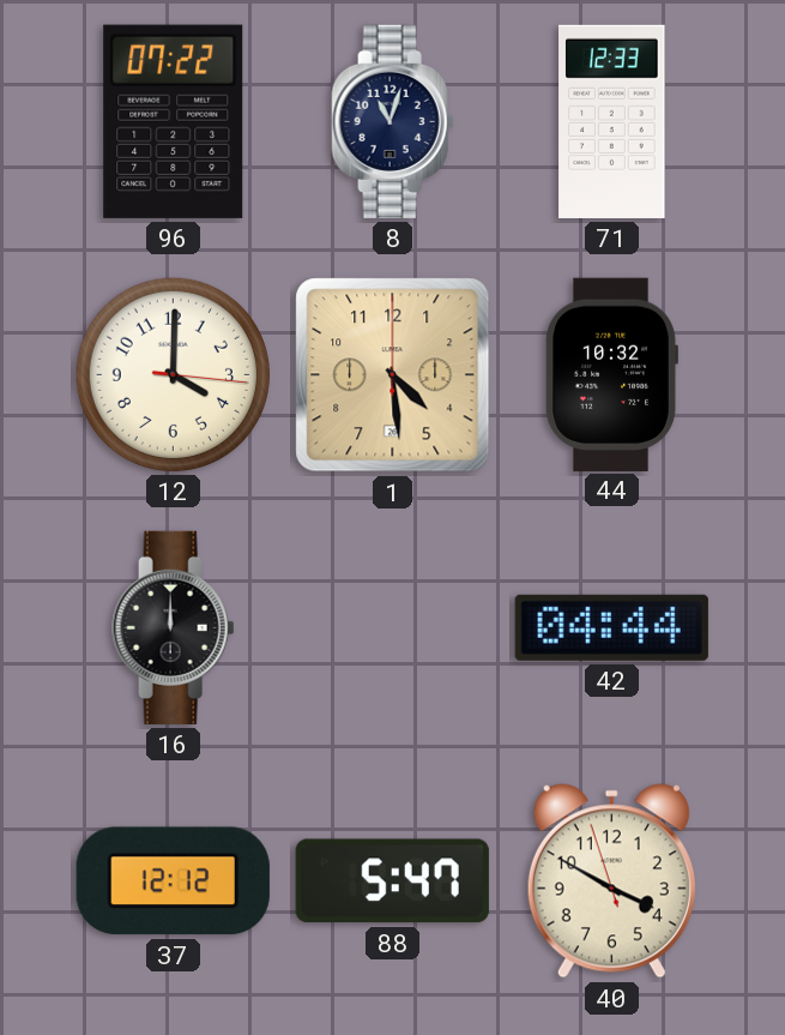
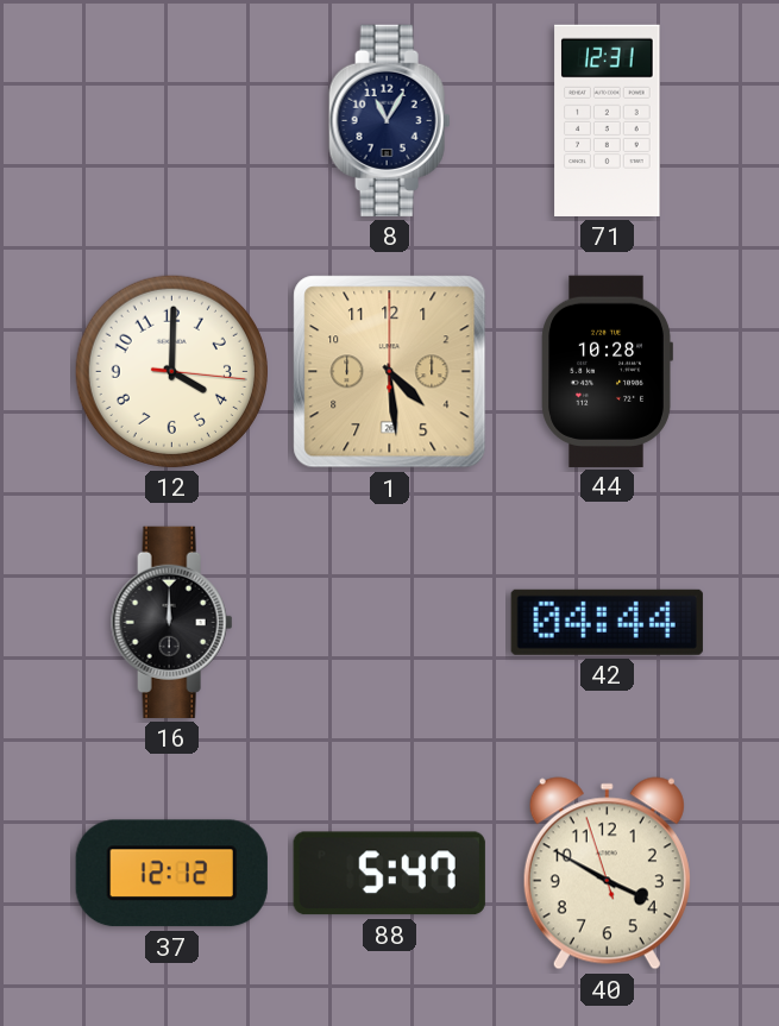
96: 07:22 -> none
8: 11:03 -> 11:05
71: 12:33 -> 12:31
44: 10:32 -> 10:28
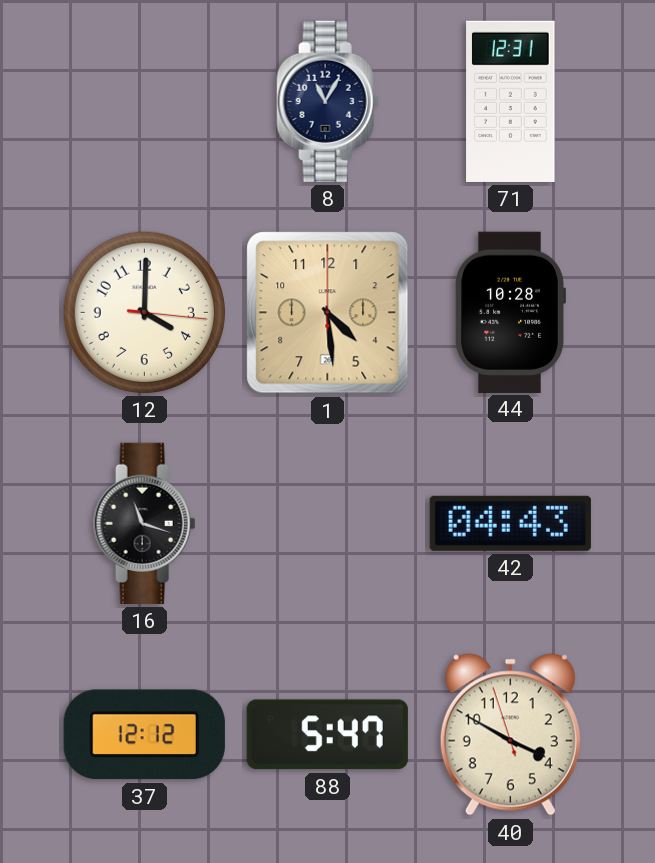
16: 12:00 -> 11:18
42: 04:44 -> 04:43
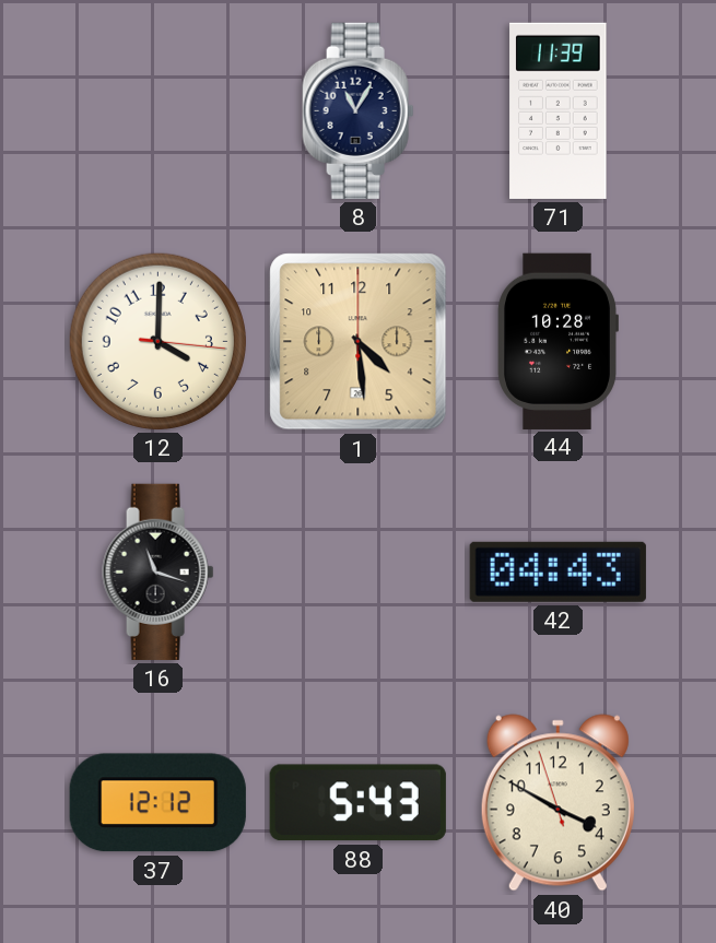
71: 12:31 -> 11:39
88: 5:47 -> 5:43
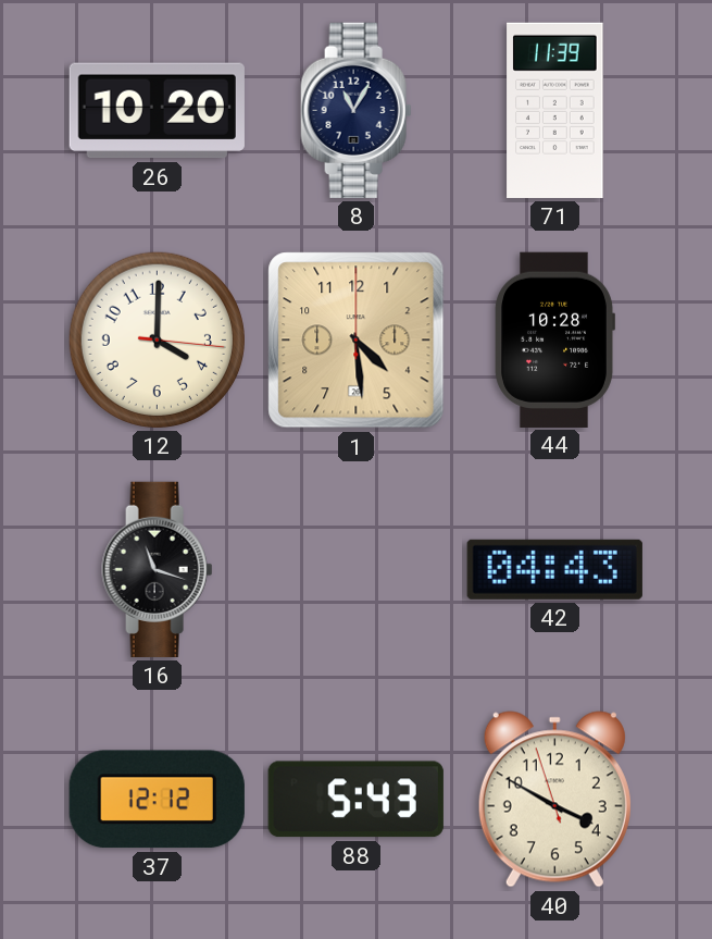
26: none -> 10:20
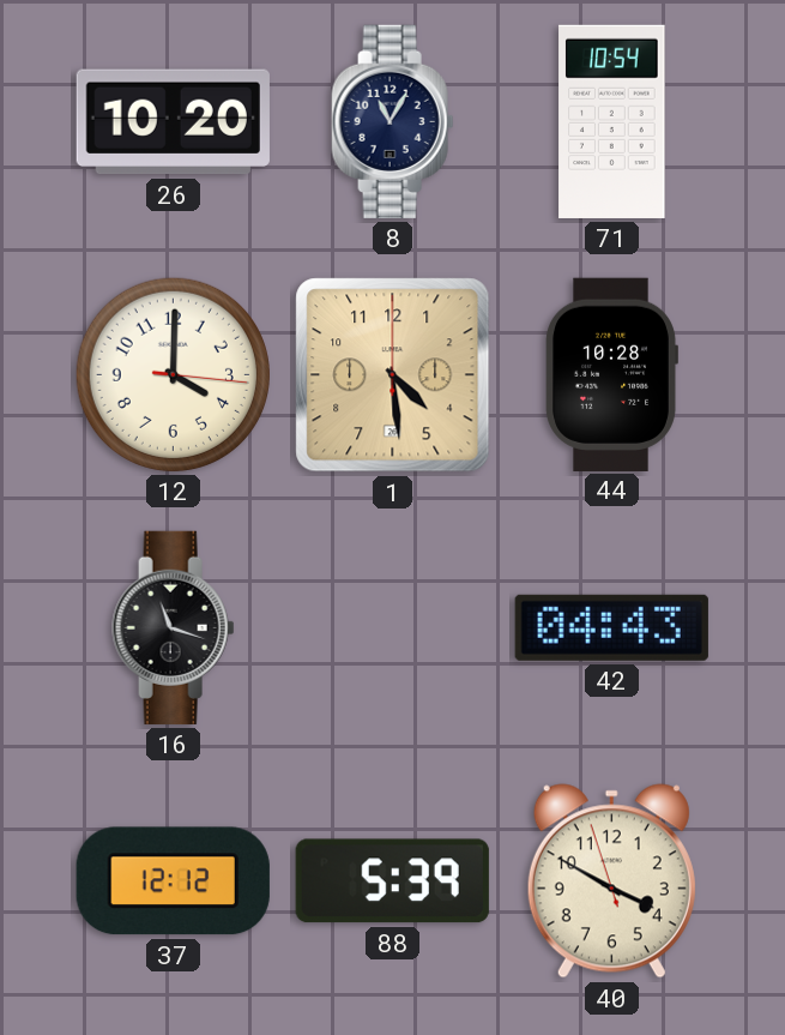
71: 11:39 -> 10:54
88: 5:43 -> 5:39
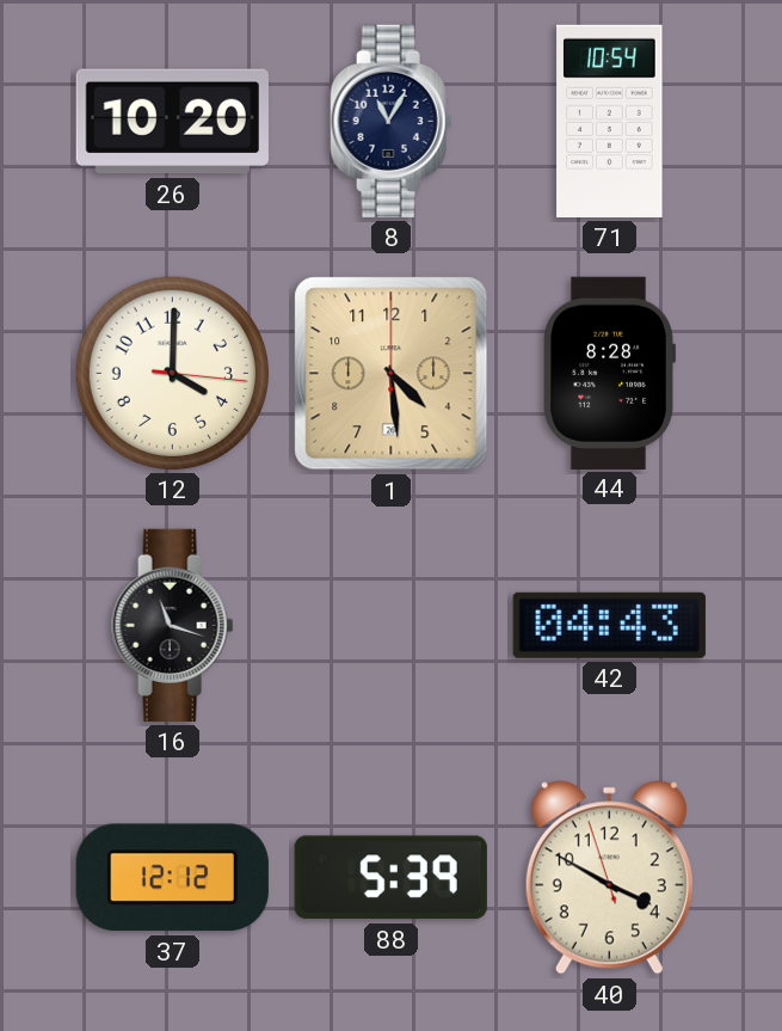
44: 10:28 -> 8:28
